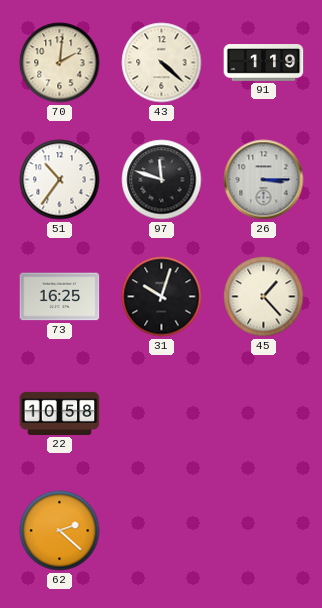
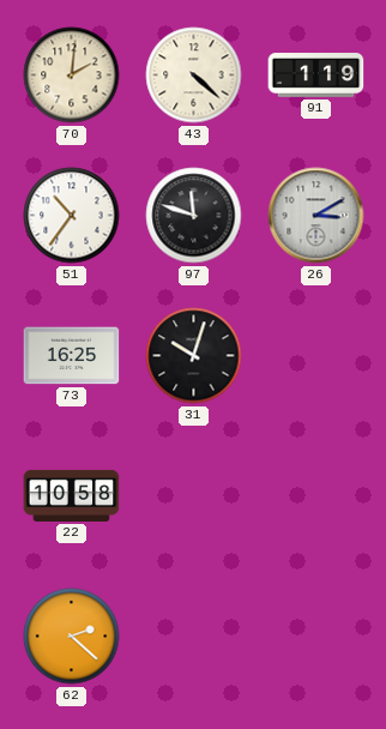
26: 3:15 -> 3:10
45: 1:23 -> none
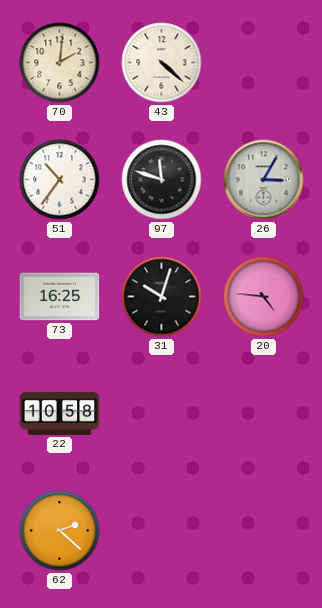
91: 1:19 -> none
26: 3:10 -> 3:05
20: none -> 4:46
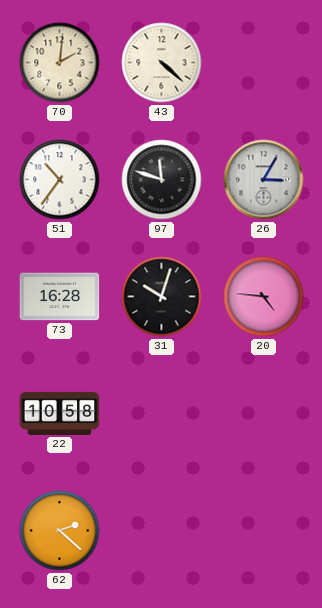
73: 16:25 -> 16:28
